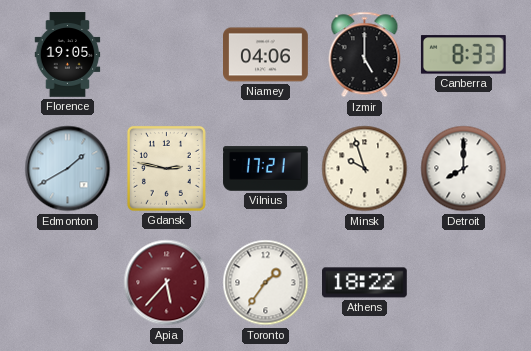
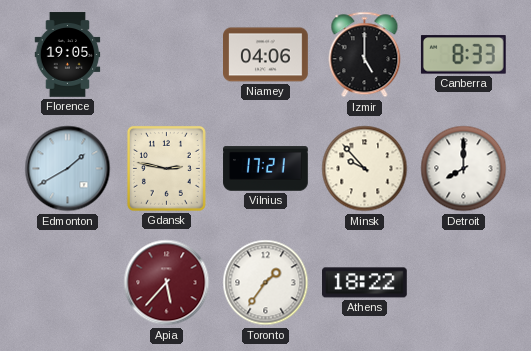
Minsk: 9:57 -> 9:53
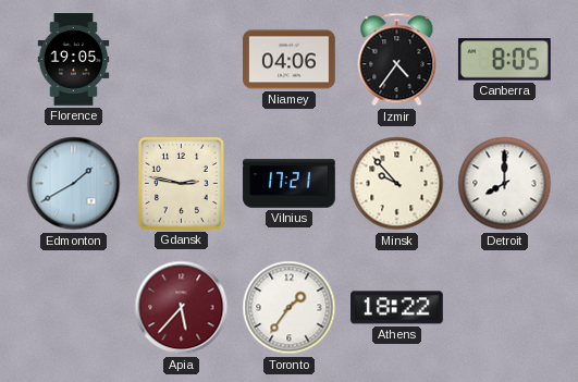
Izmir: 5:00 -> 4:36
Canberra: 8:33 -> 8:05
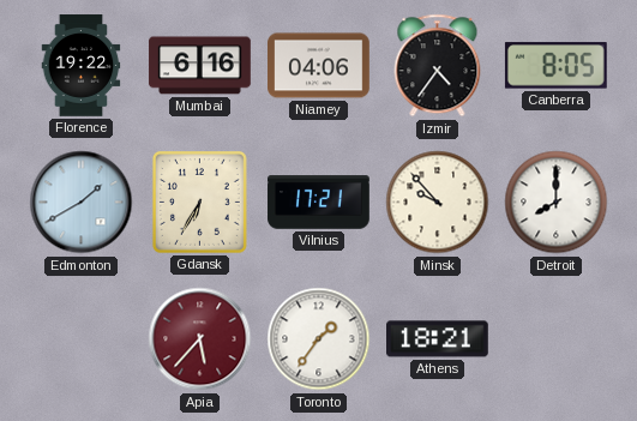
Florence: 19:05 -> 19:22
Mumbai: none -> 6:16
Gdansk: 2:47 -> 6:35
Athens: 18:22 -> 18:21
